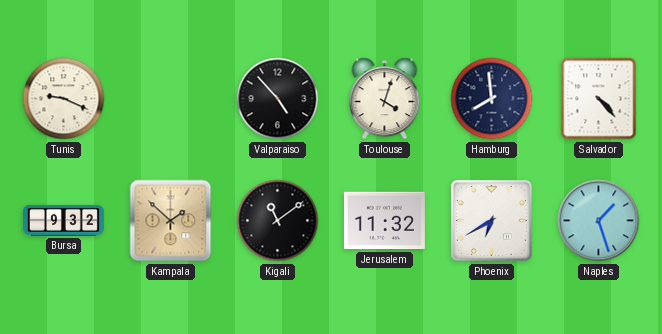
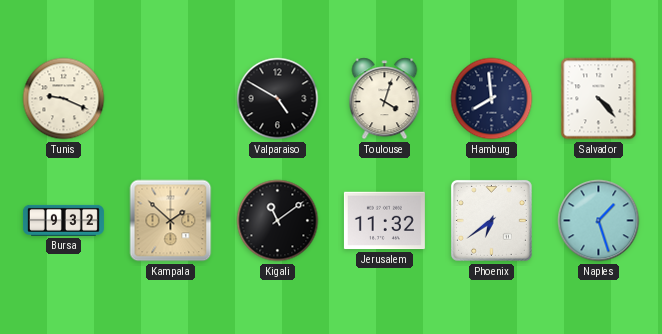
Valparaiso: 4:53 -> 4:50
Phoenix: 6:40 -> 6:39
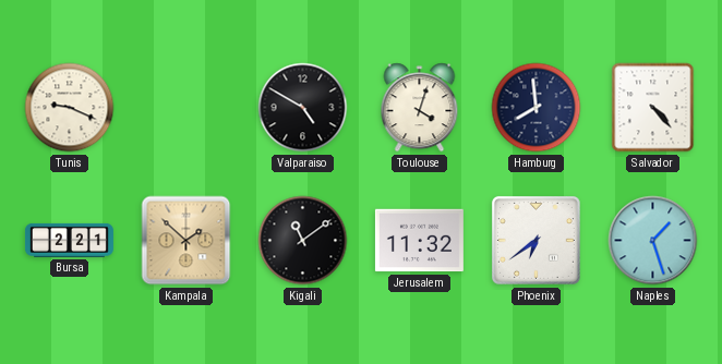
Bursa: 9:32 -> 2:21
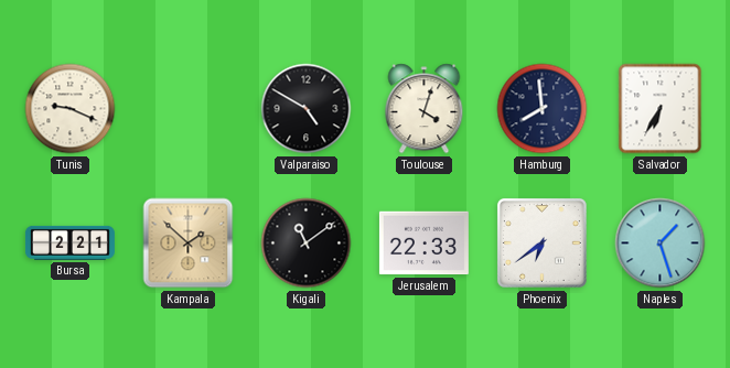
Salvador: 4:23 -> 6:35
Jerusalem: 11:32 -> 22:33
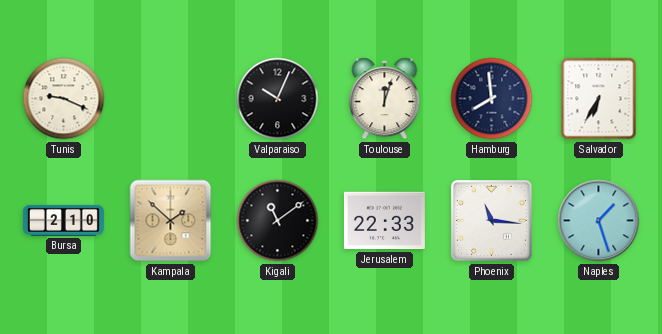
Valparaiso: 4:50 -> 10:04
Toulouse: 4:03 -> 12:03
Bursa: 2:21 -> 2:10
Phoenix: 6:39 -> 11:16
